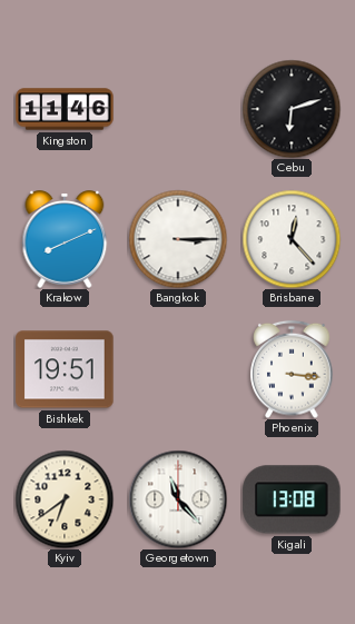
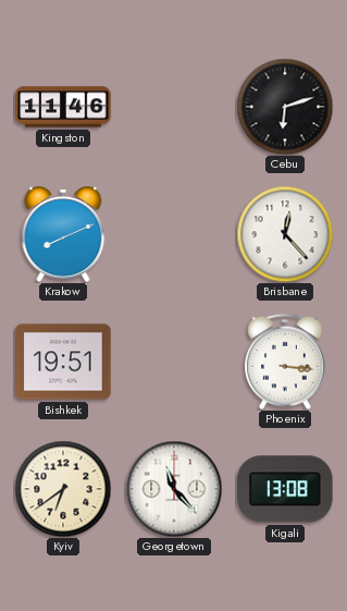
Bangkok: 3:15 -> none
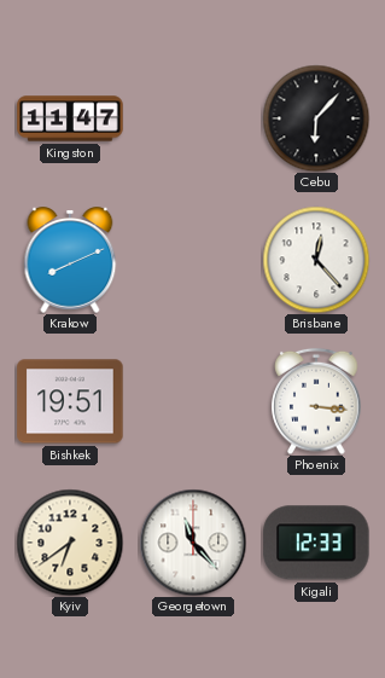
Kingston: 11:46 -> 11:47
Cebu: 6:12 -> 6:07
Kigali: 13:08 -> 12:33
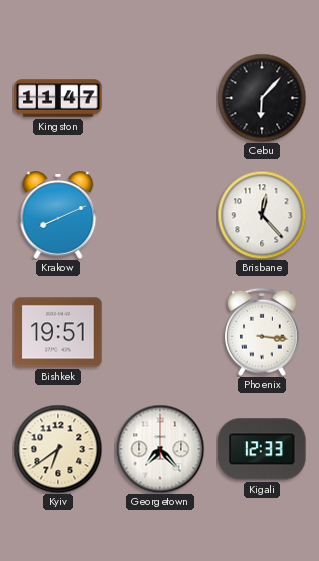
Georgetown: 11:23 -> 7:23
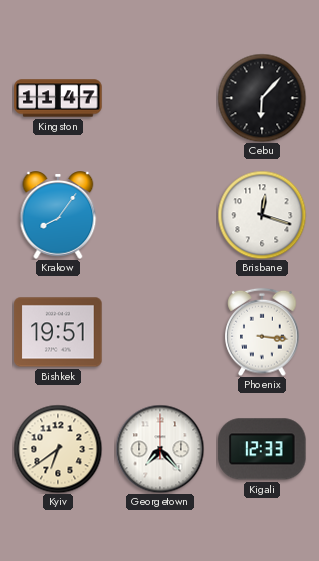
Krakow: 8:11 -> 8:06
Brisbane: 12:23 -> 12:18
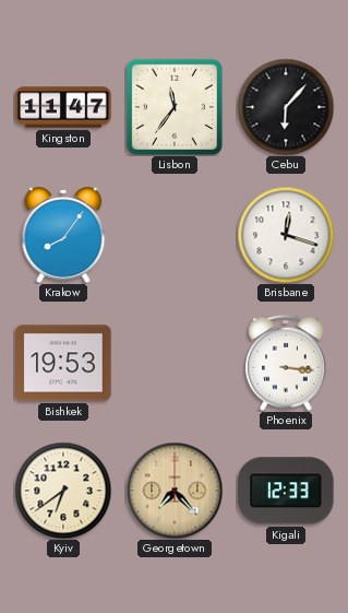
Lisbon: none -> 11:36
Bishkek: 19:51 -> 19:53
Georgetown dial: white -> champagne
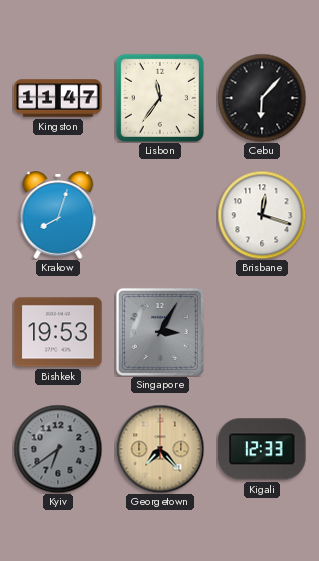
Krakow: 8:06 -> 8:03
Singapore: none -> 3:05
Phoenix: 3:16 -> none
Kyiv dial: cream -> grey
